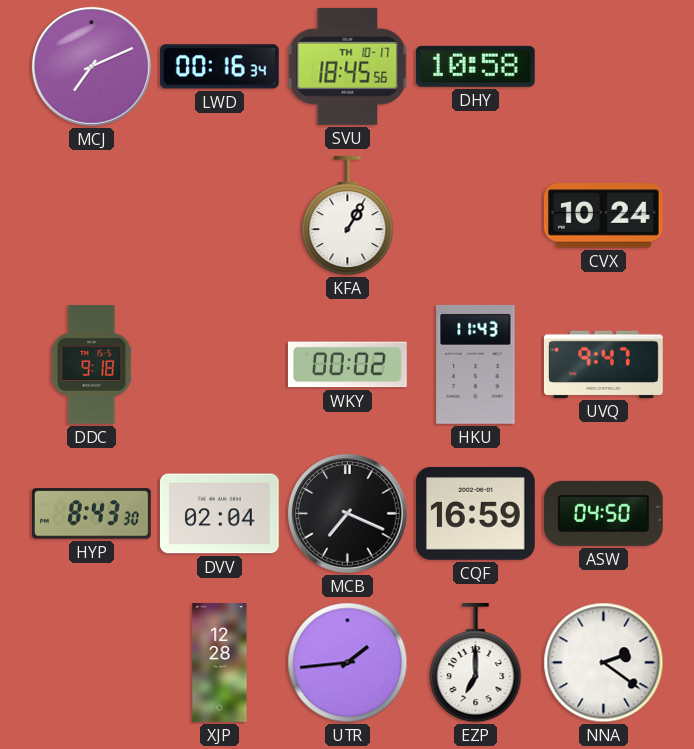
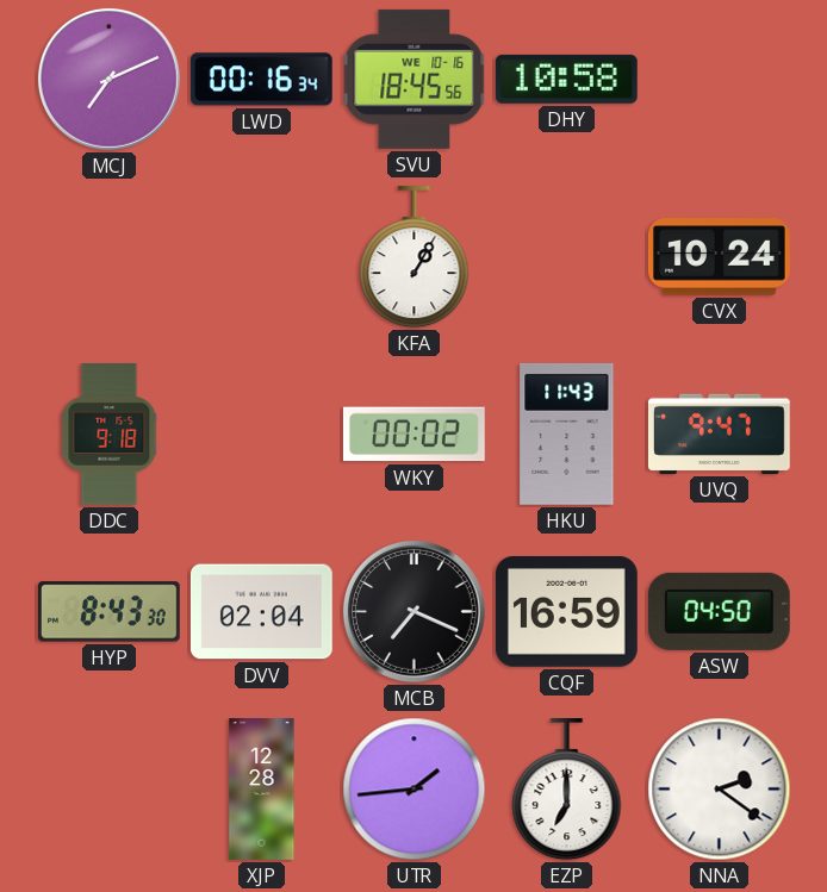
SVU date: TH 10-17 -> WE 10-16
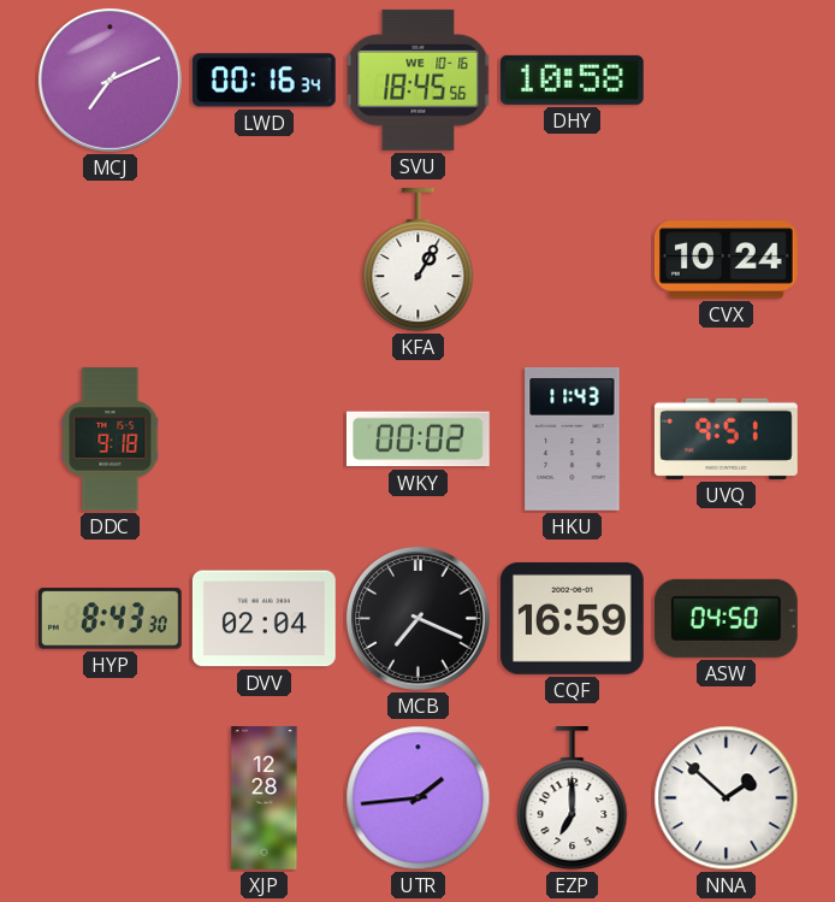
UVQ: 9:47 -> 9:51
NNA: 2:21 -> 1:52
